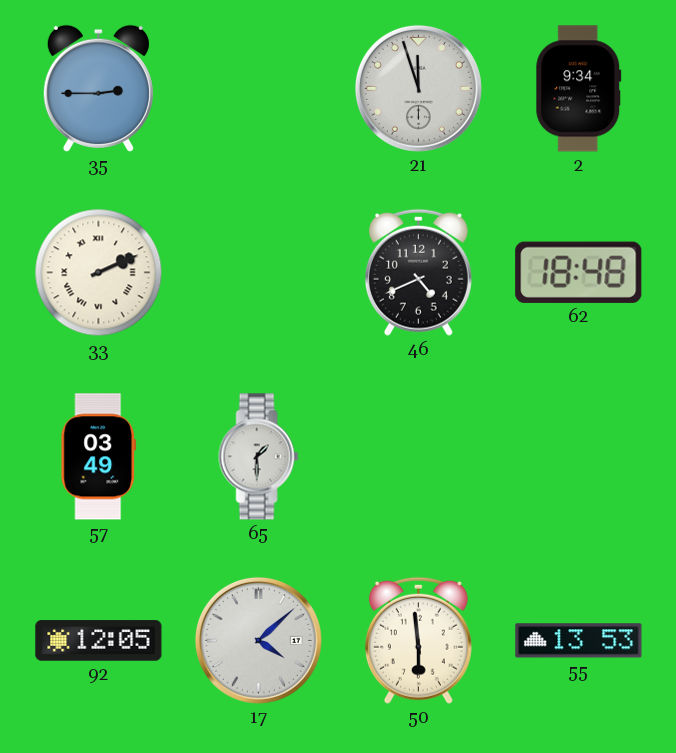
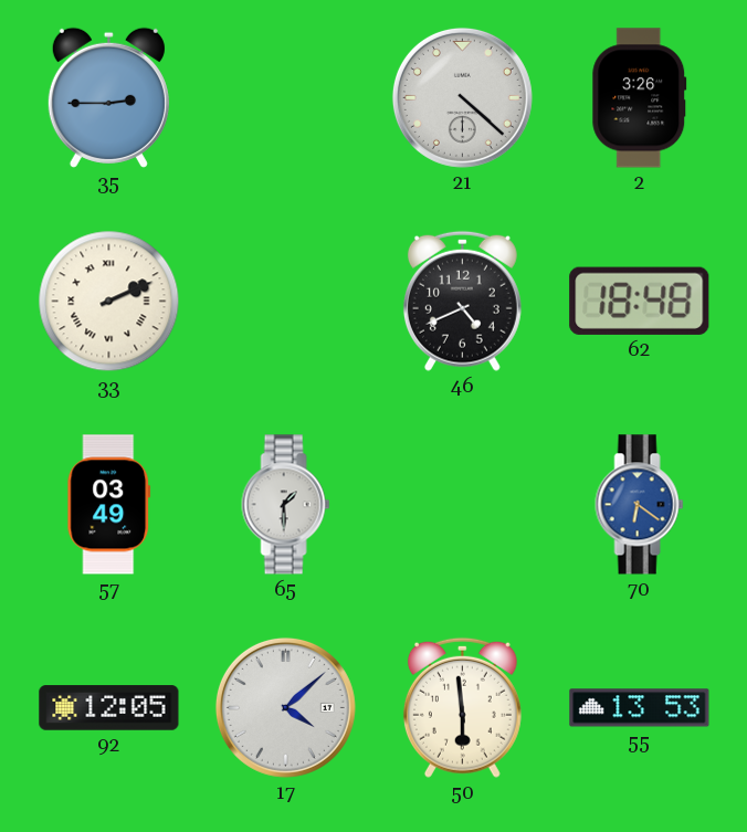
21: 11:57 -> 4:22
2: 9:34 -> 3:26
70: none -> 6:21
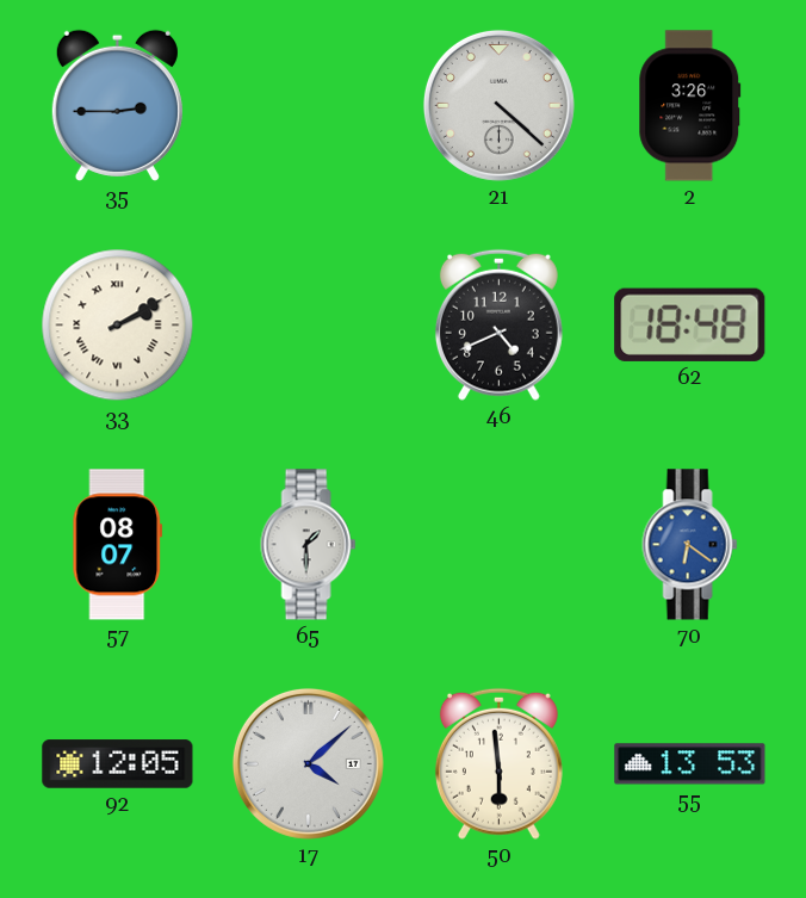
33: 2:11 -> 2:10
57: 03:49 -> 08:07
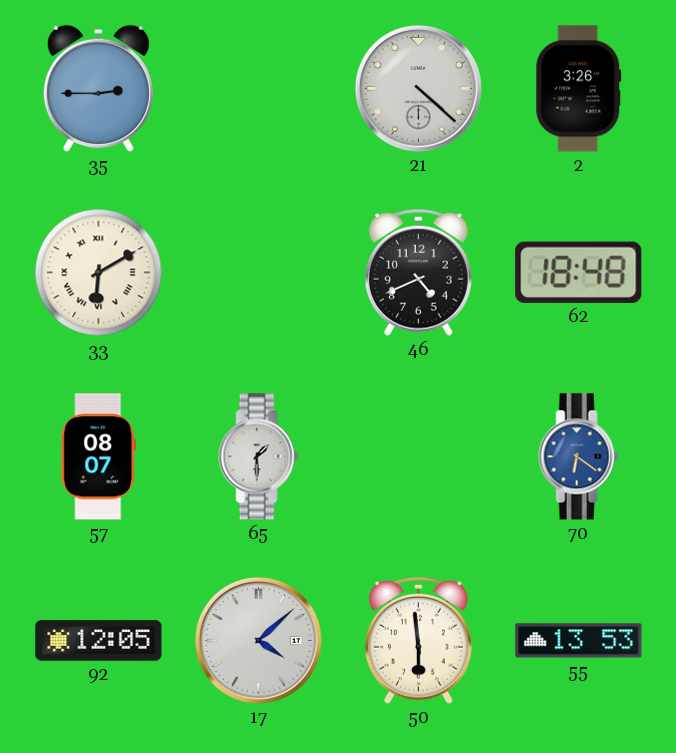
33: 2:10 -> 6:10
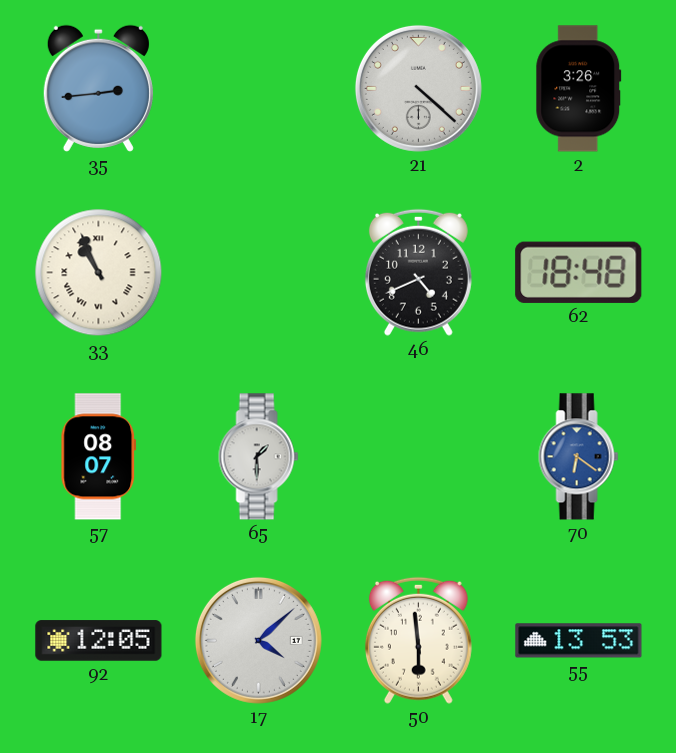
35: 2:45 -> 2:44
33: 6:10 -> 10:56
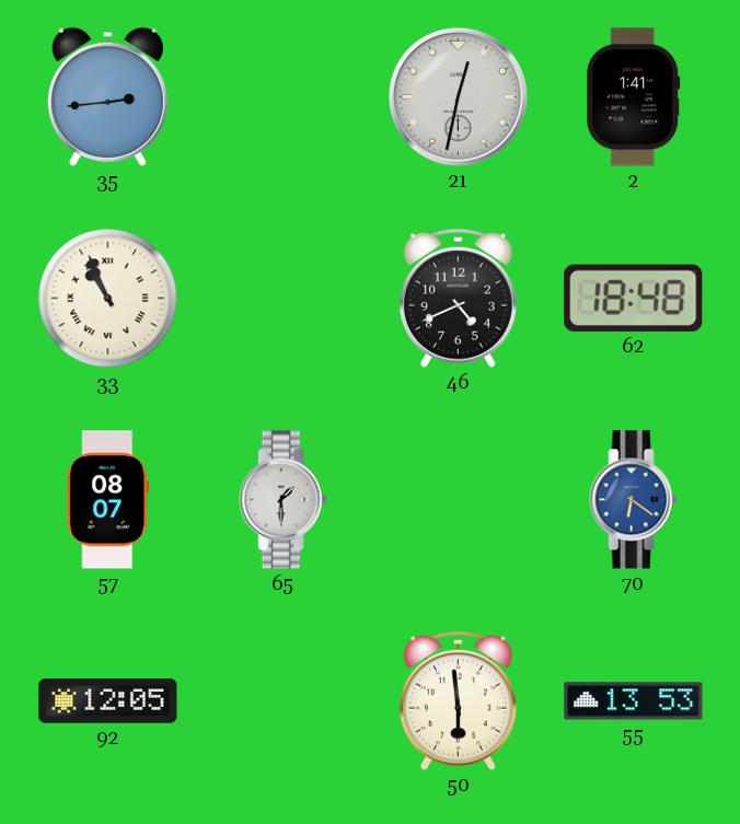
21: 4:22 -> 12:32
2: 3:26 -> 1:41
17: 4:08 -> none
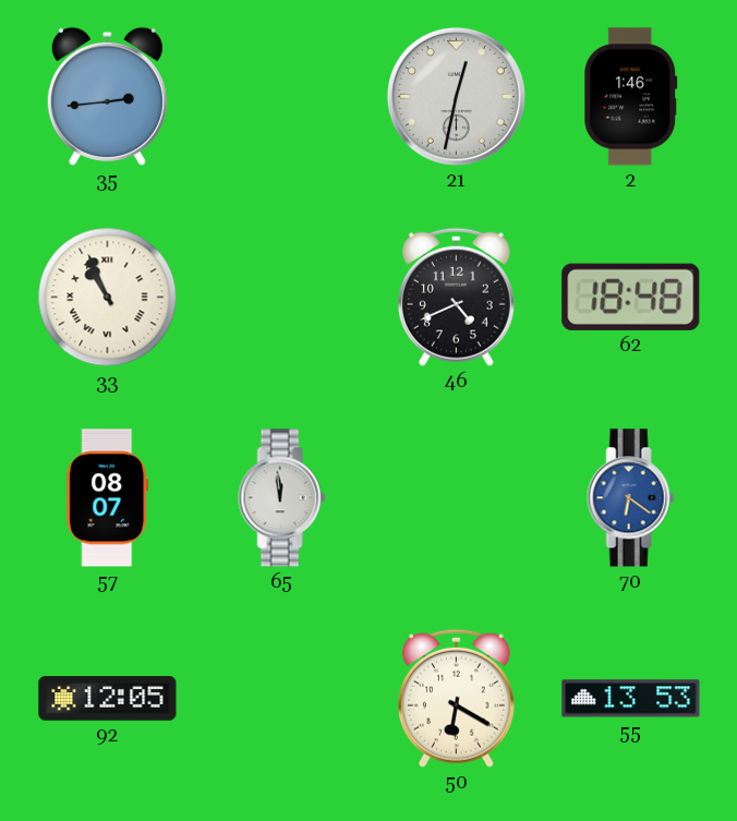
2: 1:41 -> 1:46
65: 1:30 -> 11:59
50: 5:59 -> 6:20
